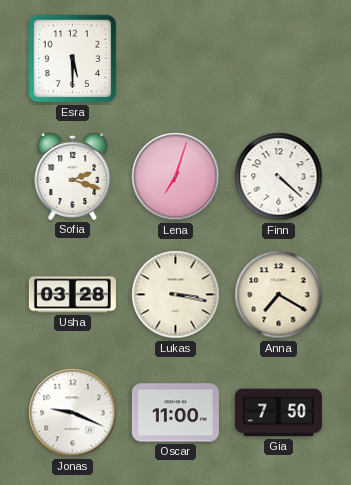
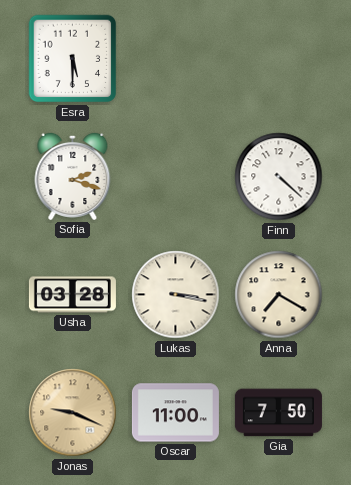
Lena: 7:03 -> none
Jonas dial: white -> champagne
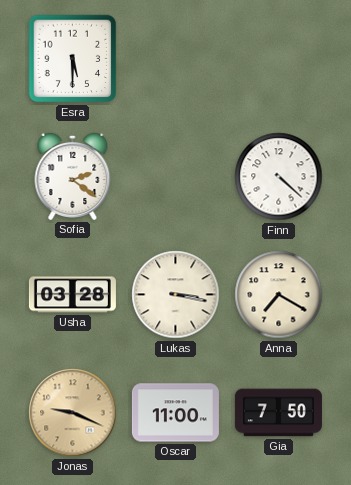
Sofia: 2:18 -> 2:21
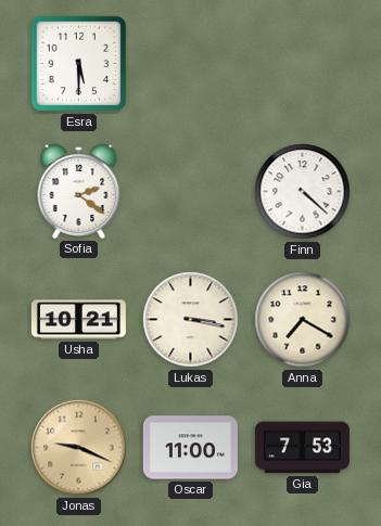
Usha: 03:28 -> 10:21
Gia: 7:50 -> 7:53
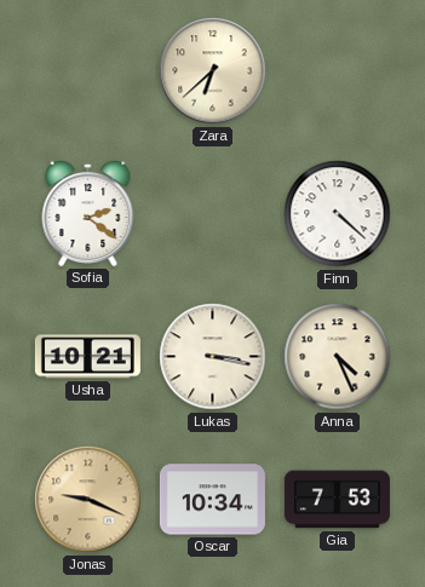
Esra: 5:30 -> none
Zara: none -> 6:38
Anna: 7:20 -> 4:26
Oscar: 11:00 -> 10:34
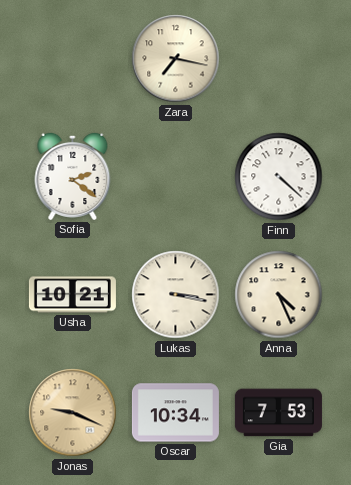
Zara: 6:38 -> 7:17
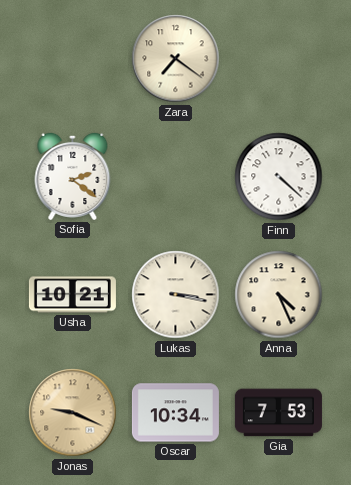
Zara: 7:17 -> 7:21
